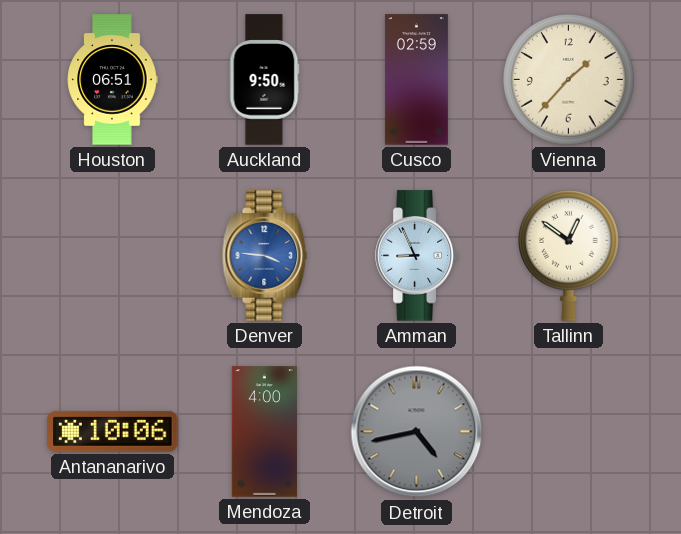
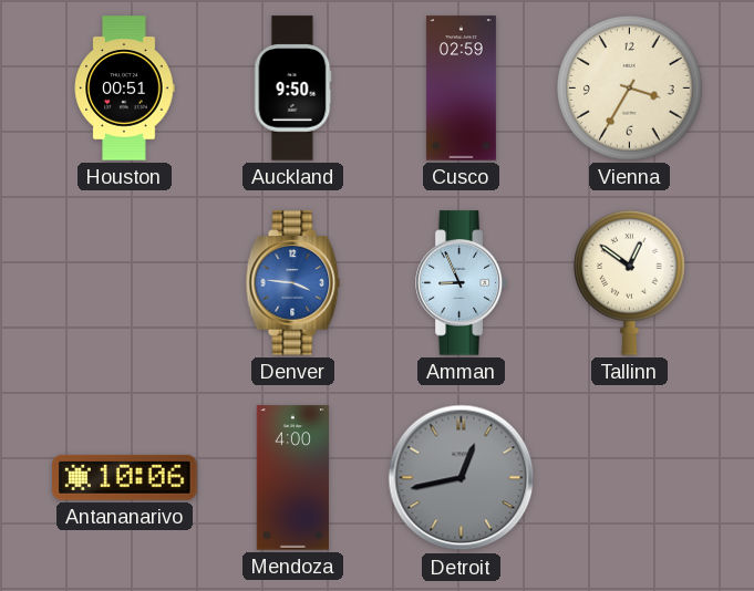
Houston: 06:51 -> 00:51
Vienna: 1:37 -> 3:35
Detroit: 4:43 -> 12:43
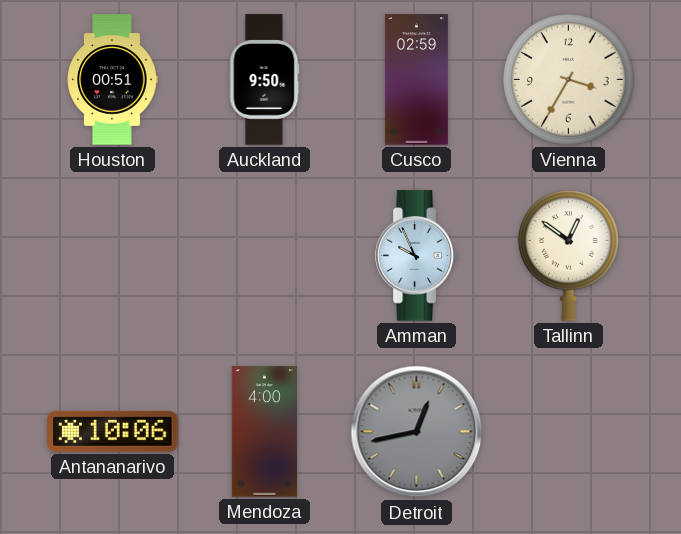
Denver: 3:46 -> none
Amman: 8:56 -> 9:56
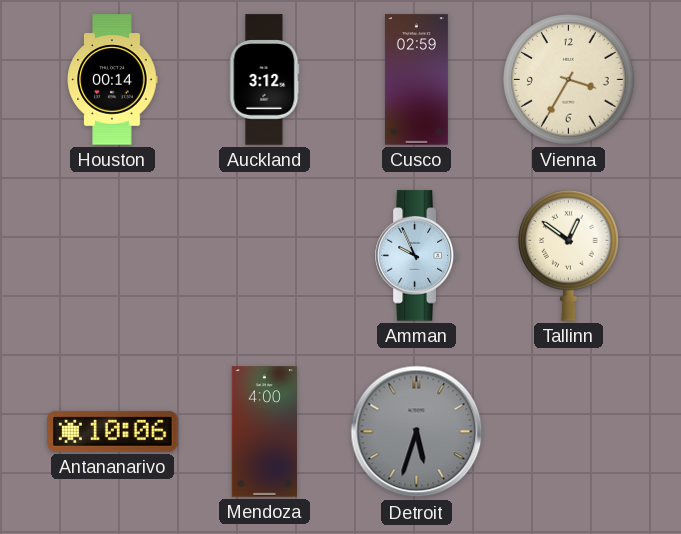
Houston: 00:51 -> 00:14
Auckland: 9:50 -> 3:12
Detroit: 12:43 -> 5:33
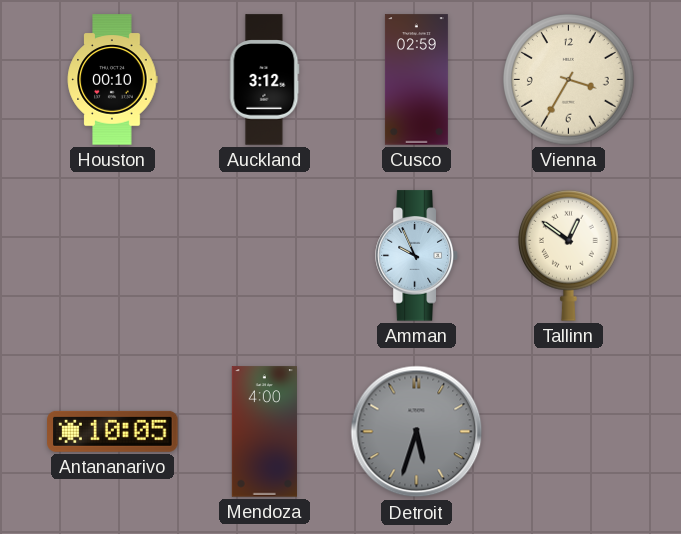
Houston: 00:14 -> 00:10
Antananarivo: 10:06 -> 10:05
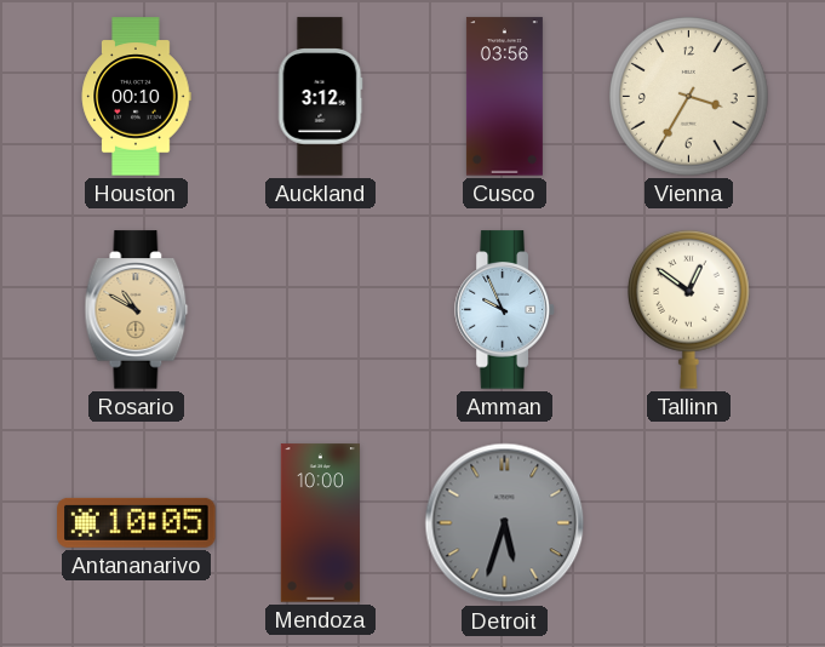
Cusco: 02:59 -> 03:56
Rosario: none -> 10:50
Mendoza: 4:00 -> 10:00
